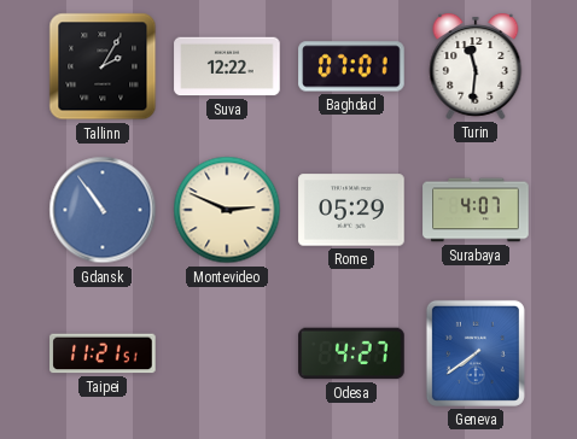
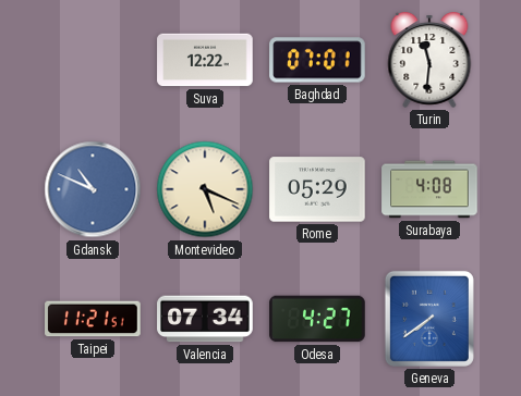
Tallinn: 2:05 -> none
Gdansk: 10:54 -> 10:49
Montevideo: 2:49 -> 5:19
Surabaya: 4:07 -> 4:08
Valencia: none -> 07:34
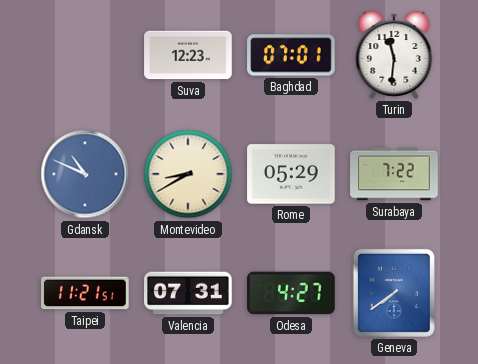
Suva: 12:22 -> 12:23
Montevideo: 5:19 -> 8:40
Surabaya: 4:08 -> 7:22
Valencia: 07:34 -> 07:31
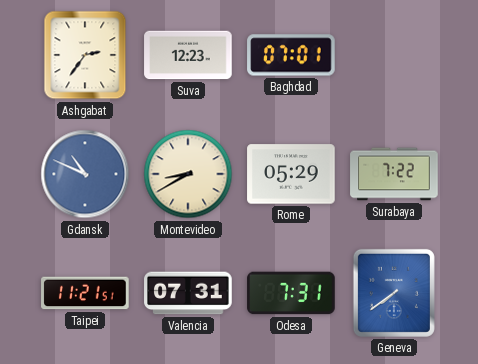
Ashgabat: none -> 2:36
Turin: 11:31 -> none
Odesa: 4:27 -> 7:31
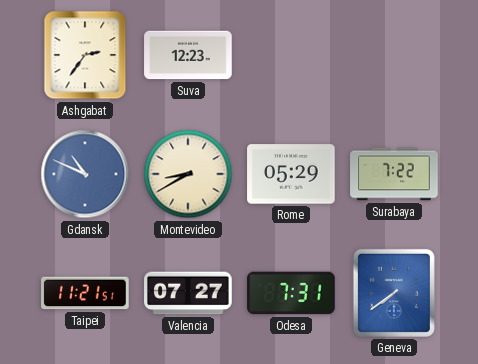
Baghdad: 07:01 -> none
Valencia: 07:31 -> 07:27
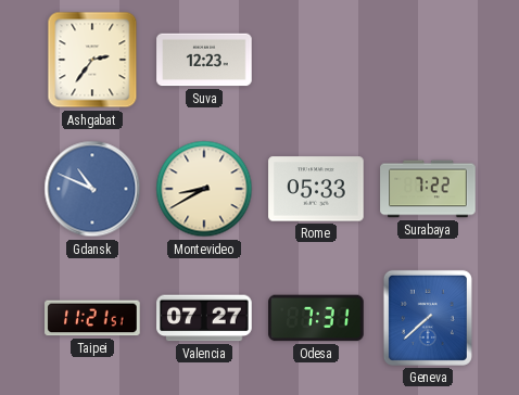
Rome: 05:29 -> 05:33
Geneva: 7:39 -> 7:38
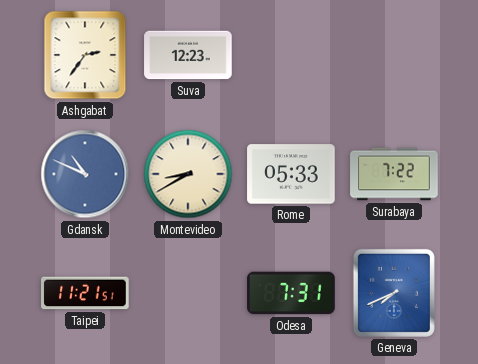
Valencia: 07:27 -> none
Geneva: 7:38 -> 7:41
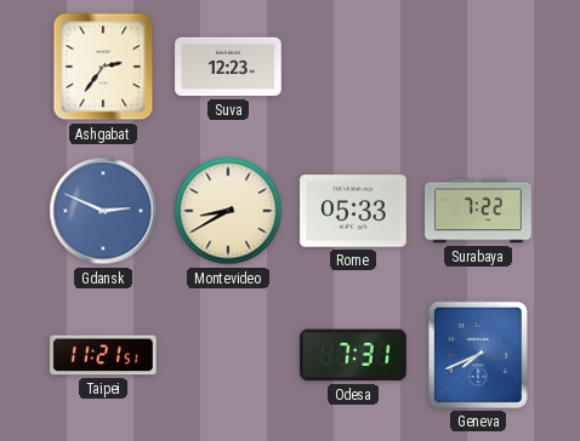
Gdansk: 10:49 -> 2:49
